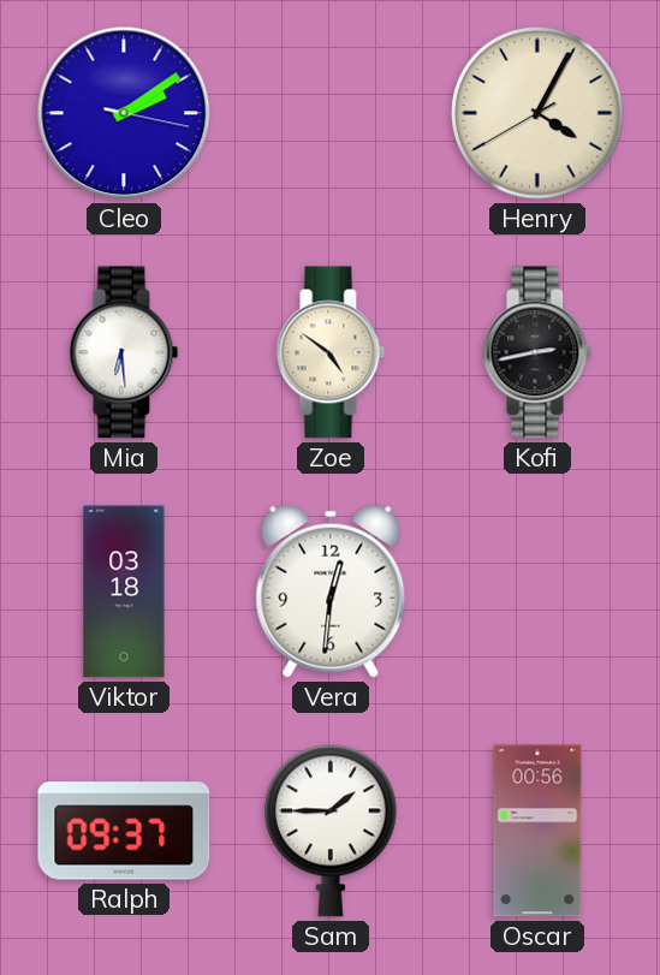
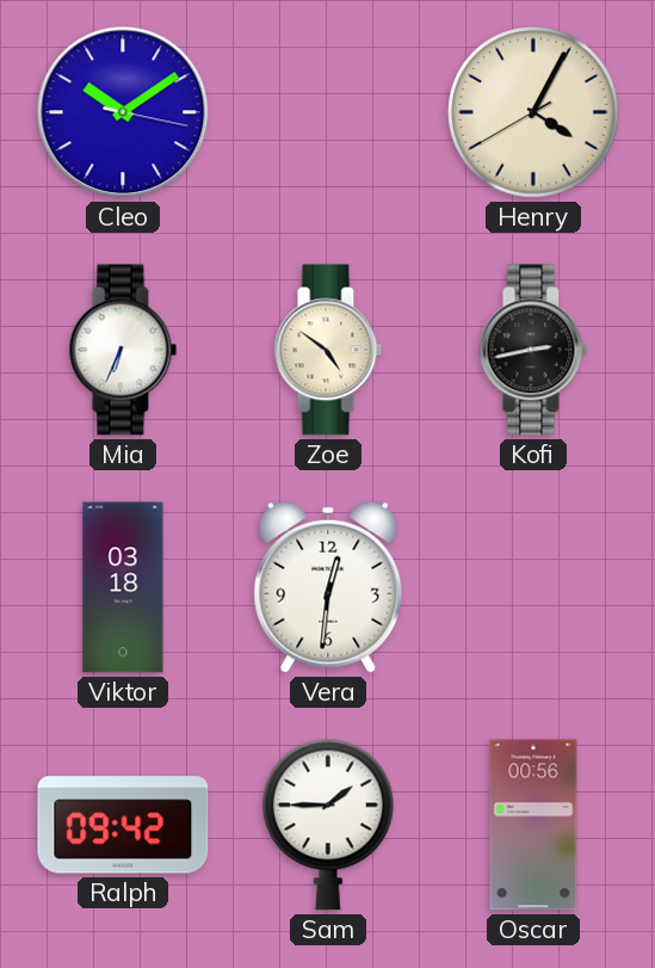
Cleo: 2:09 -> 10:09
Mia: 6:29 -> 6:34
Ralph: 09:37 -> 09:42
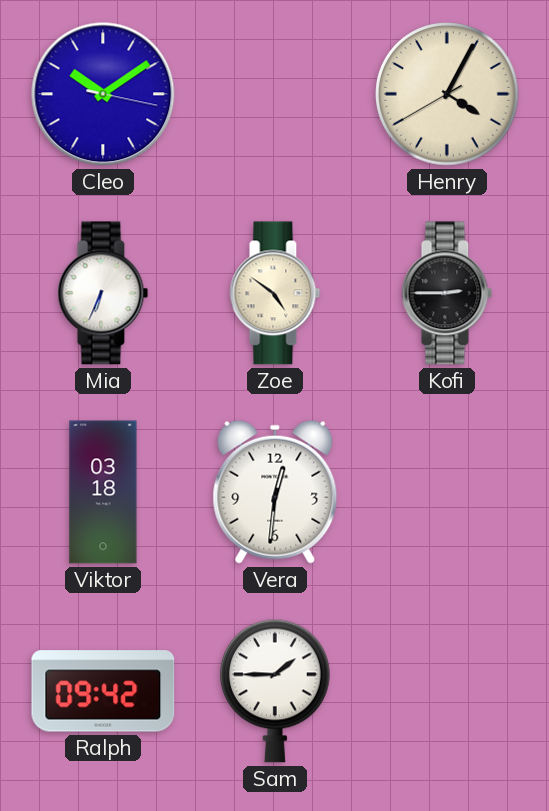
Kofi: 2:43 -> 2:45
Oscar: 00:56 -> none
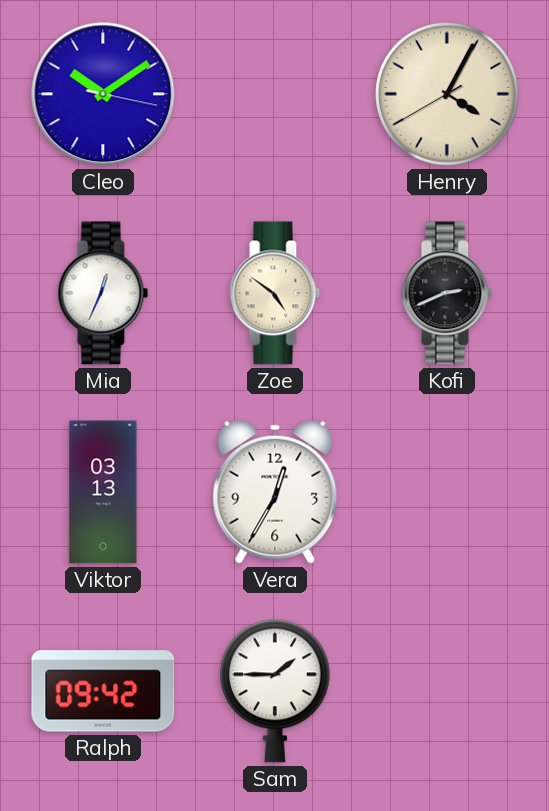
Mia: 6:34 -> 12:34
Kofi: 2:45 -> 2:41
Viktor: 03:18 -> 03:13
Vera: 12:31 -> 12:35
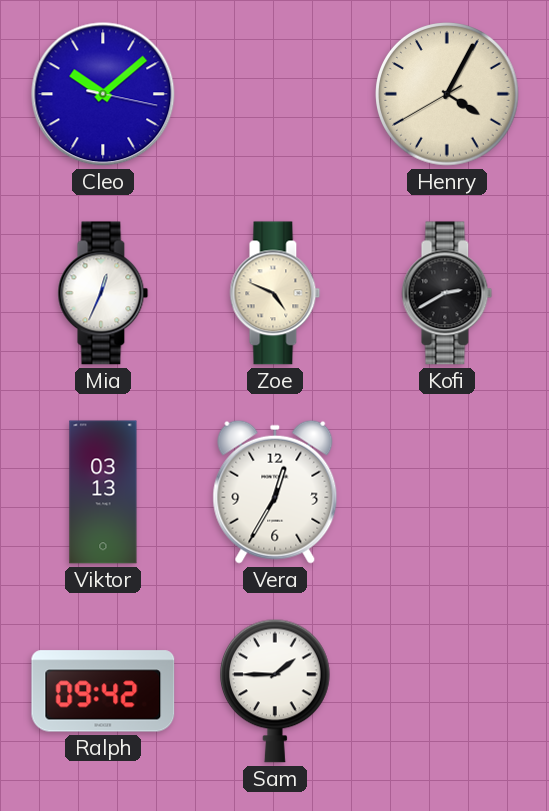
Cleo: 10:09 -> 10:08
Zoe: 4:51 -> 4:49
Kofi: 2:41 -> 2:40
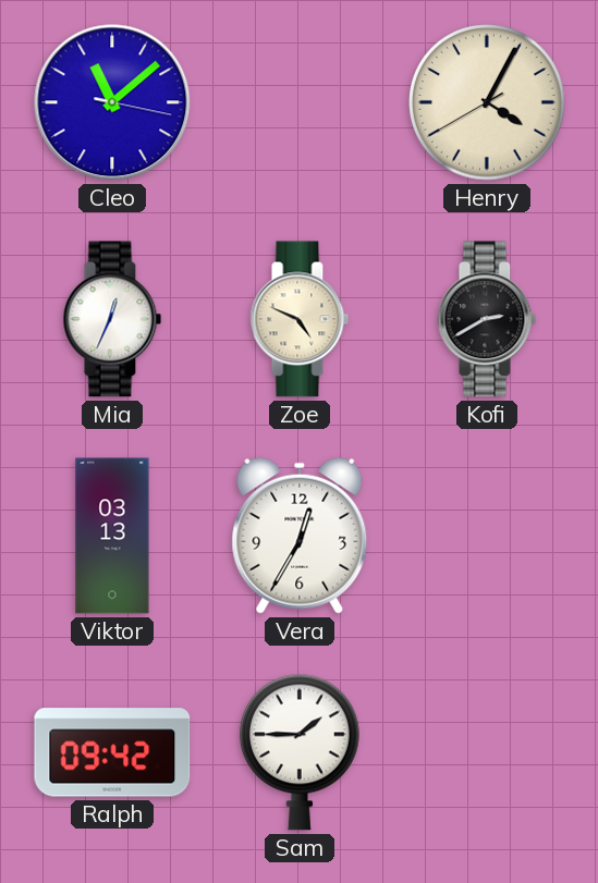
Cleo: 10:08 -> 11:08
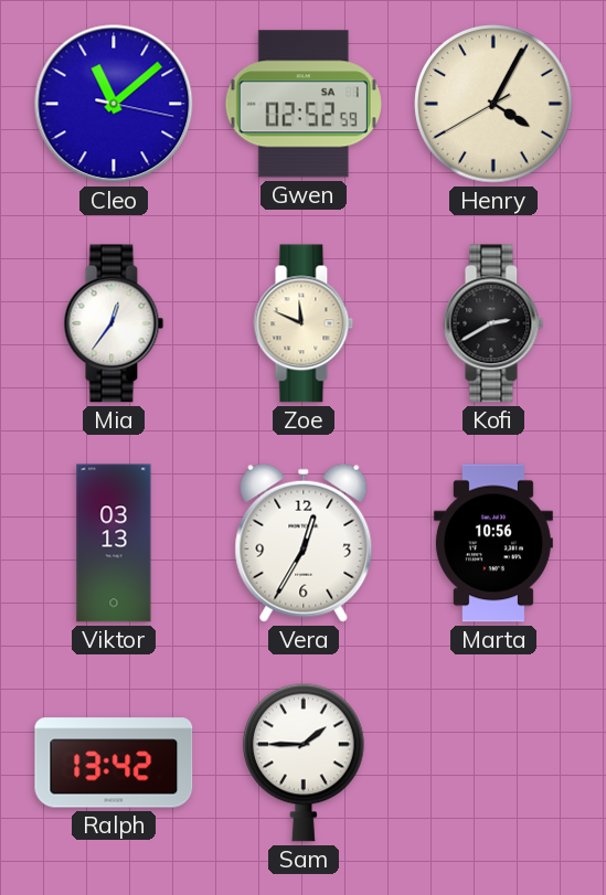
Gwen: none -> 02:52
Mia: 12:34 -> 12:36
Zoe: 4:49 -> 11:49
Marta: none -> 10:56
Ralph: 09:42 -> 13:42
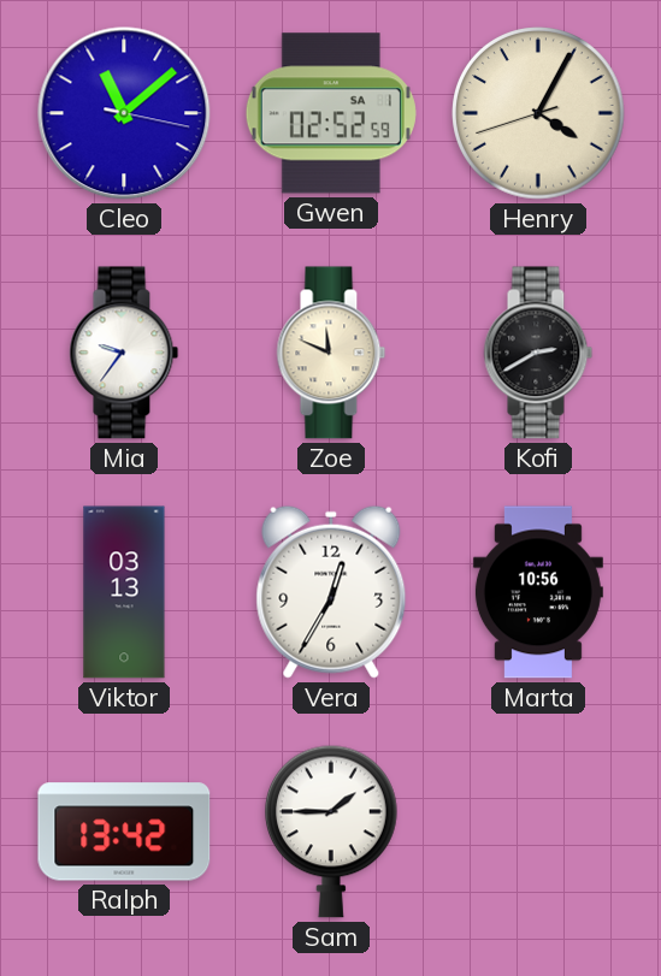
Henry: 4:04:40 -> 4:04:42
Mia: 12:36 -> 9:36
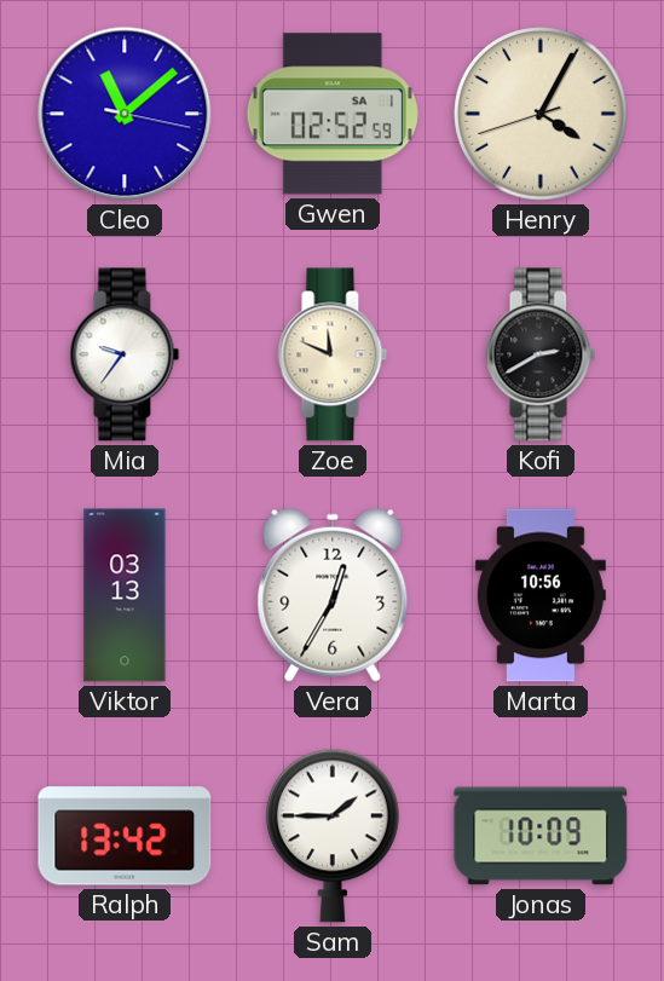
Jonas: none -> 10:09
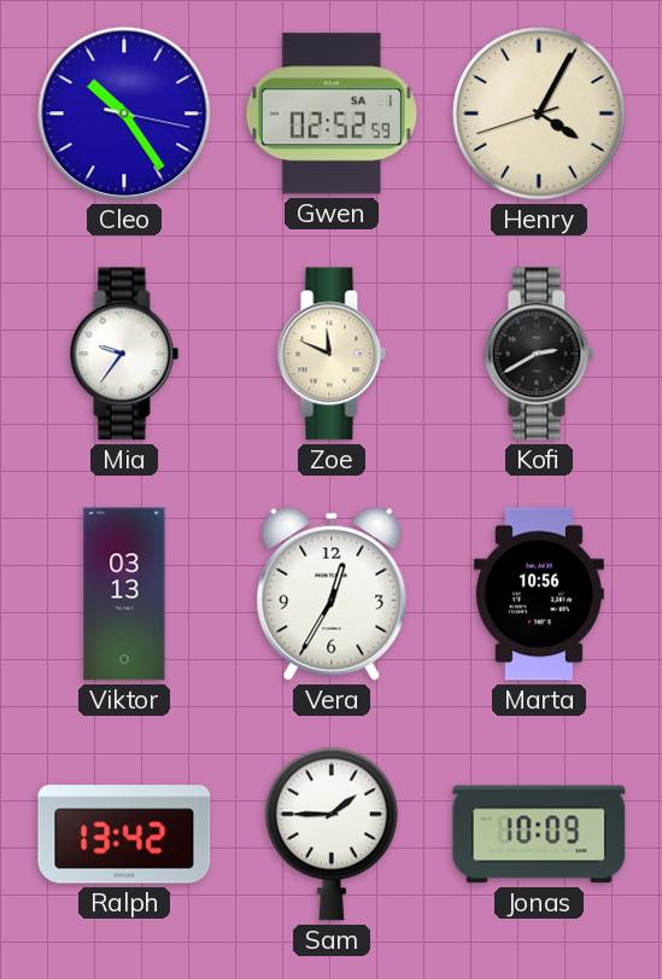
Cleo: 11:08 -> 10:24
